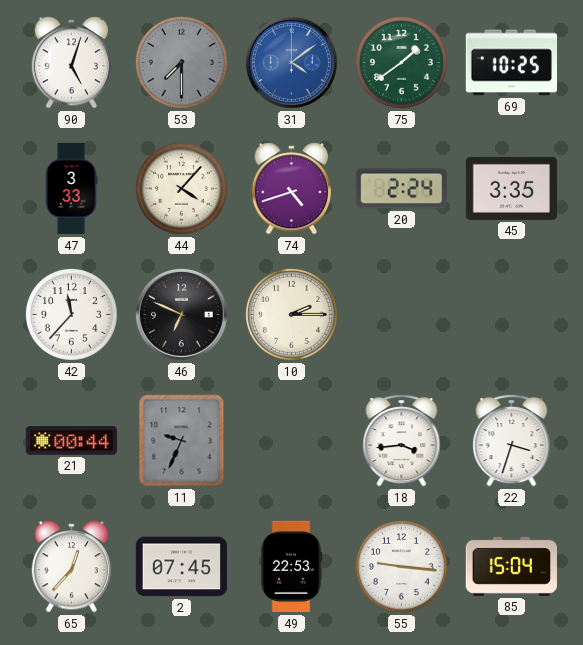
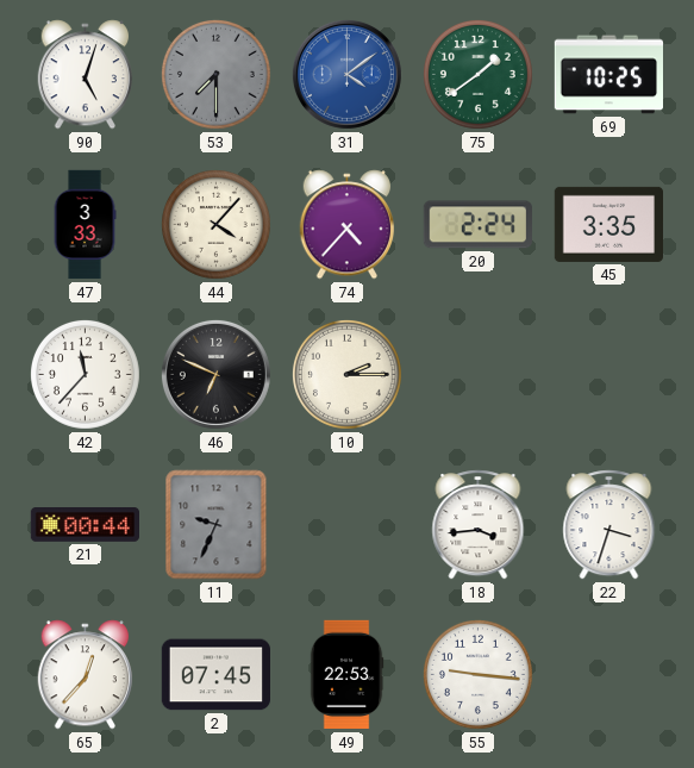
74: 4:42 -> 4:37
85: 15:04 -> none
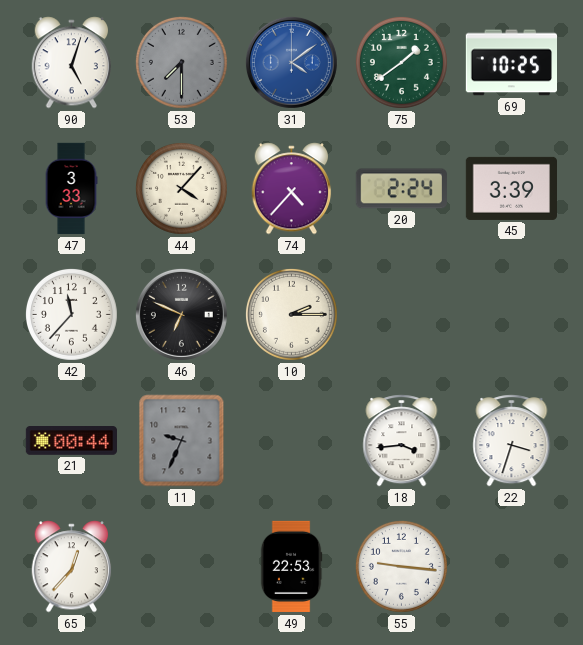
45: 3:35 -> 3:39
2: 07:45 -> none
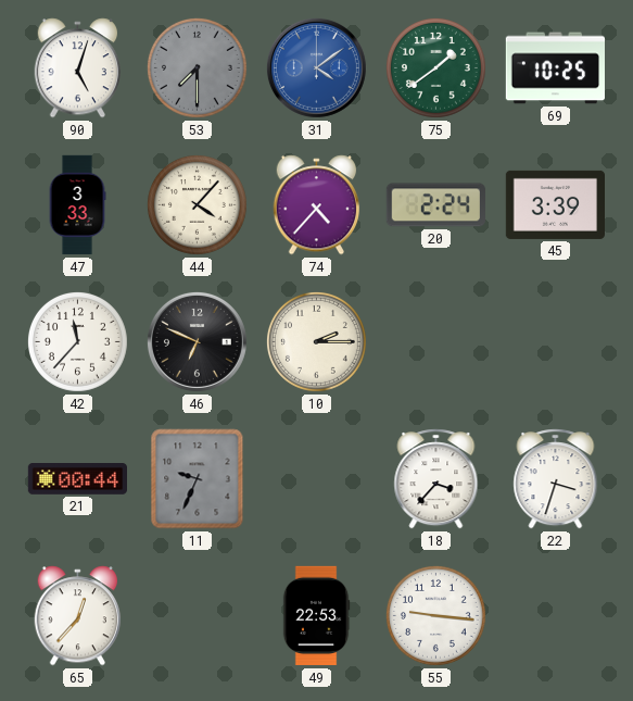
18: 3:44 -> 3:37
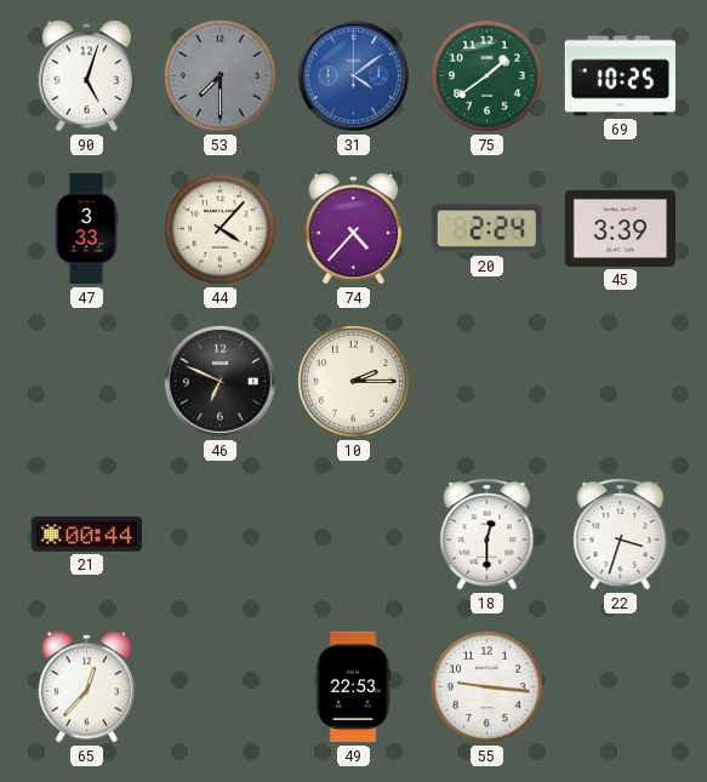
42: 11:37 -> none
11: 9:34 -> none
18: 3:37 -> 12:30
